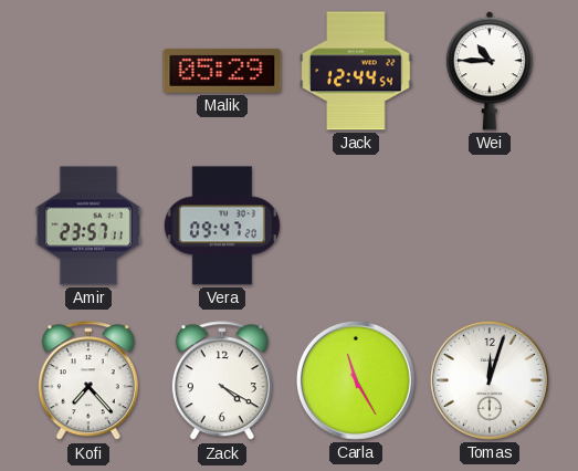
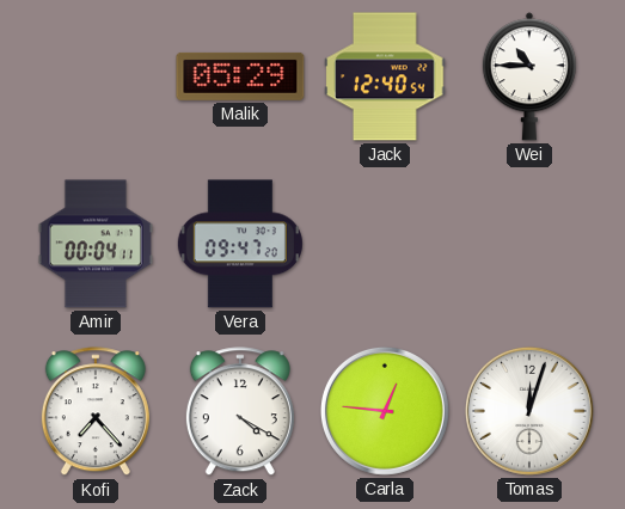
Jack: 12:44 -> 12:40
Amir: 23:57 -> 00:04
Carla: 11:25 -> 12:46
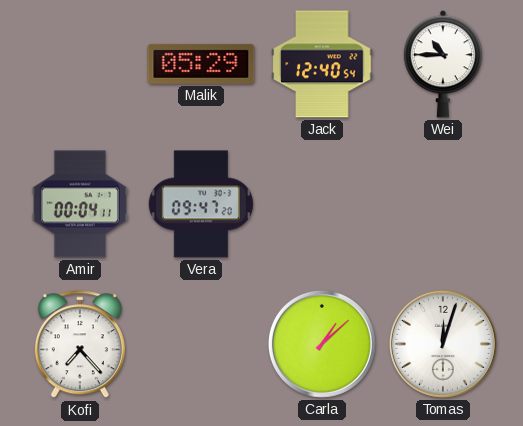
Zack: 4:20 -> none
Carla: 12:46 -> 1:08
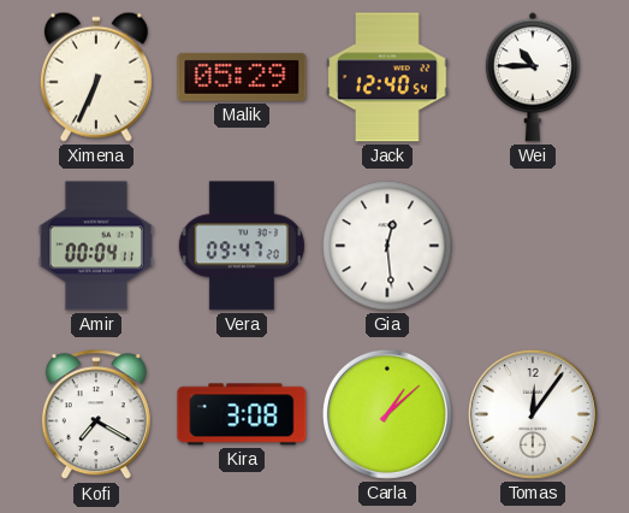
Ximena: none -> 6:34
Gia: none -> 12:29
Kofi: 7:23 -> 7:20
Kira: none -> 3:08
Tomas: 12:03 -> 12:06
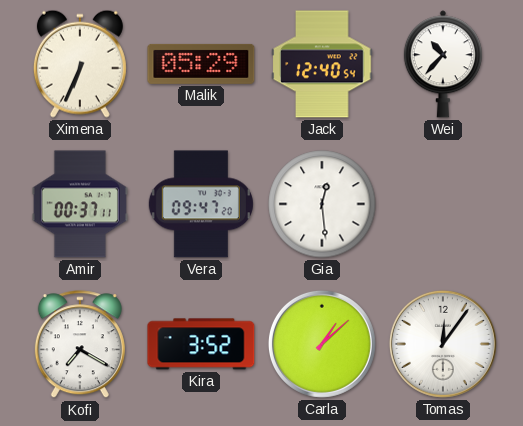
Wei: 10:45 -> 10:37
Amir: 00:04 -> 00:37
Kira: 3:08 -> 3:52
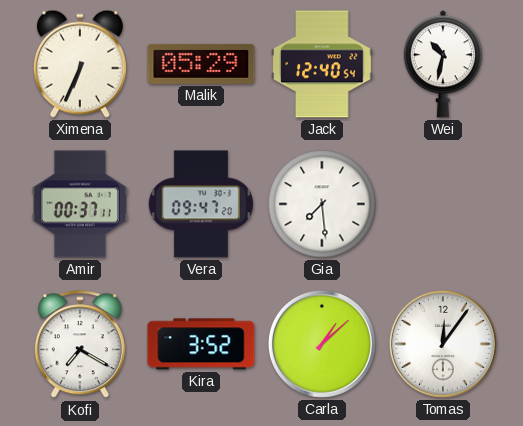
Wei: 10:37 -> 10:32
Gia: 12:29 -> 7:29
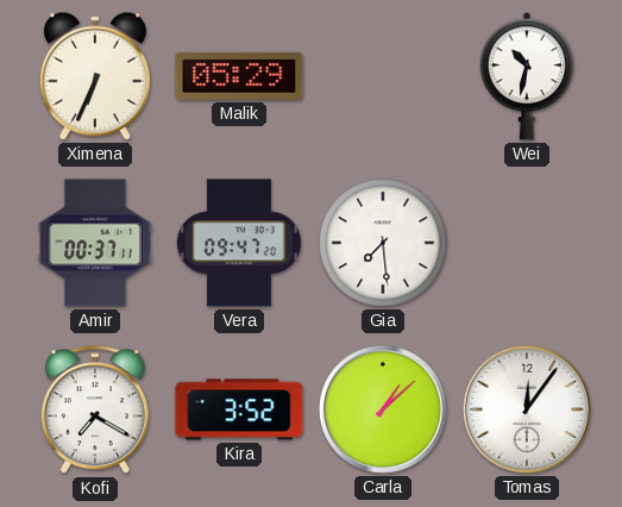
Jack: 12:40 -> none
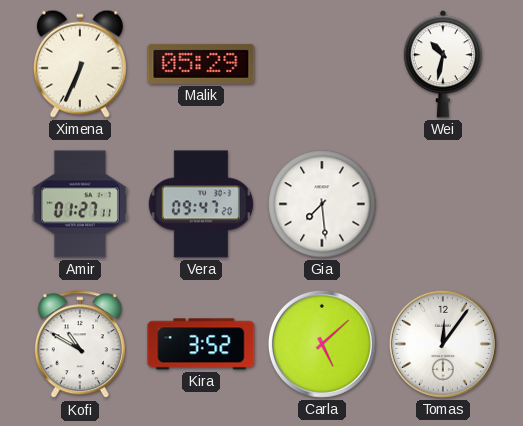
Amir: 00:37 -> 01:27
Kofi: 7:20 -> 10:50
Carla: 1:08 -> 5:08
